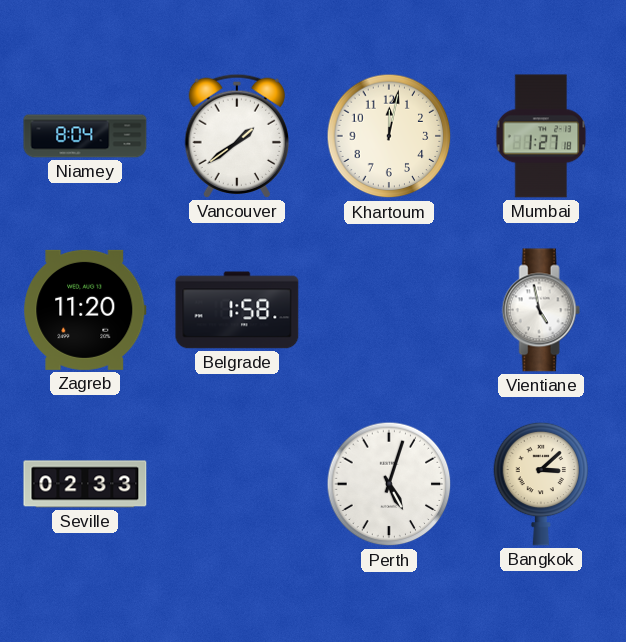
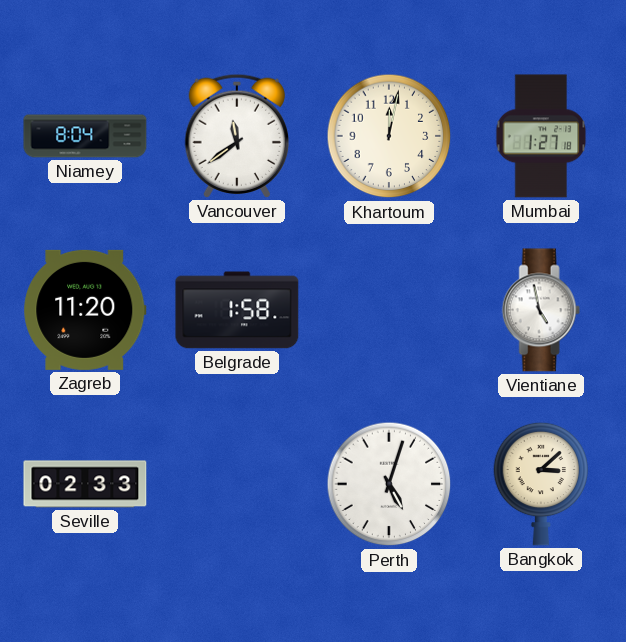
Vancouver: 1:39 -> 11:39
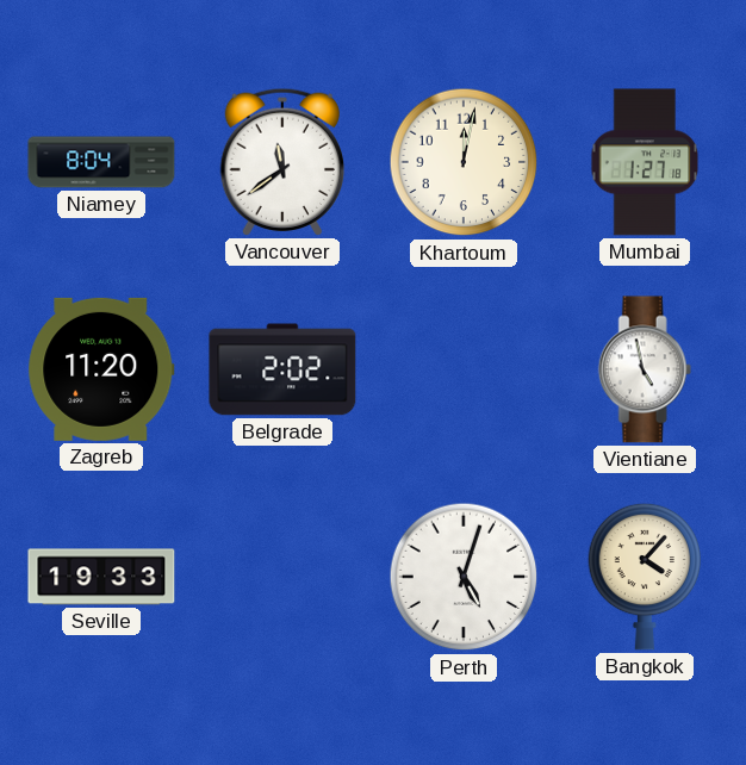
Belgrade: 1:58 -> 2:02
Seville: 02:33 -> 19:33
Bangkok: 3:08 -> 4:07
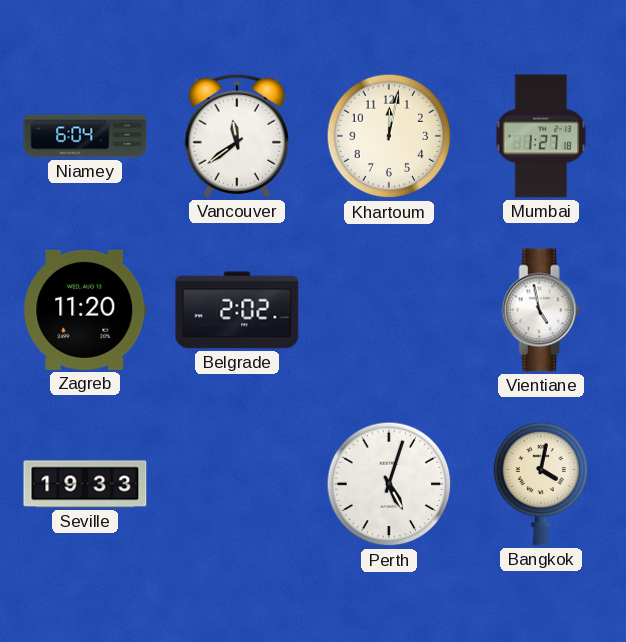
Niamey: 8:04 -> 6:04
Bangkok: 4:07 -> 4:02
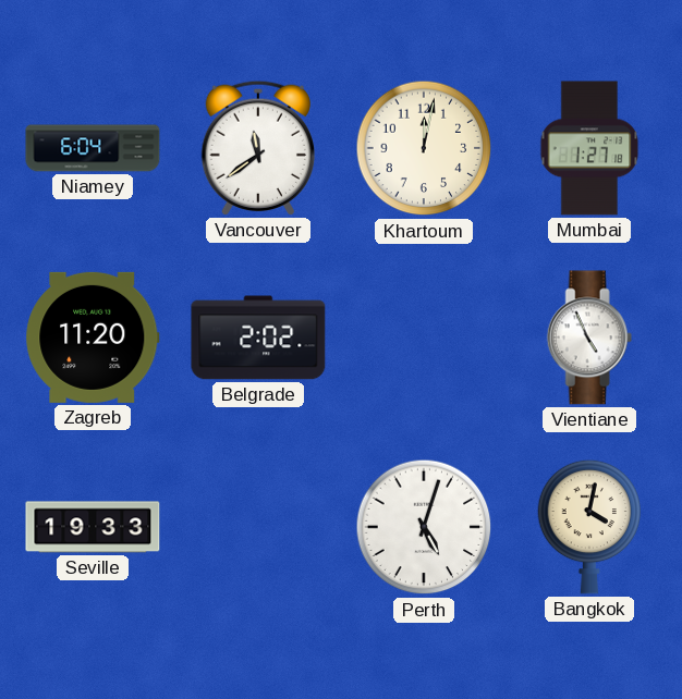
Vientiane: 4:58 -> 4:56
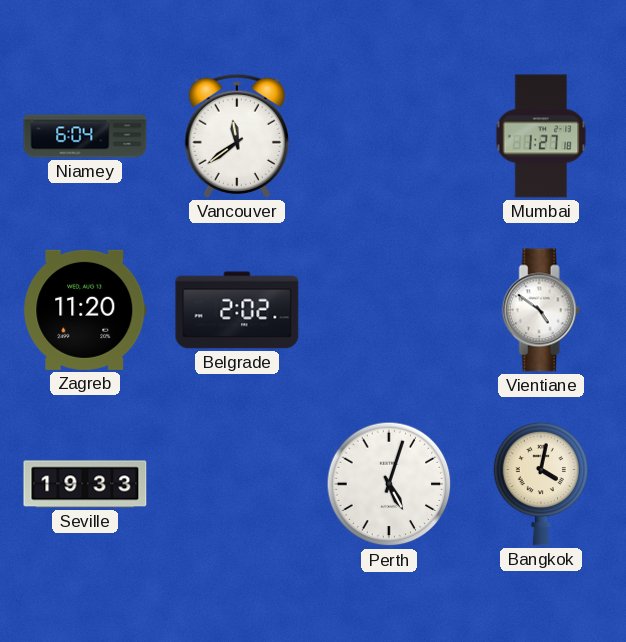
Khartoum: 12:02 -> none
Vientiane: 4:56 -> 4:51
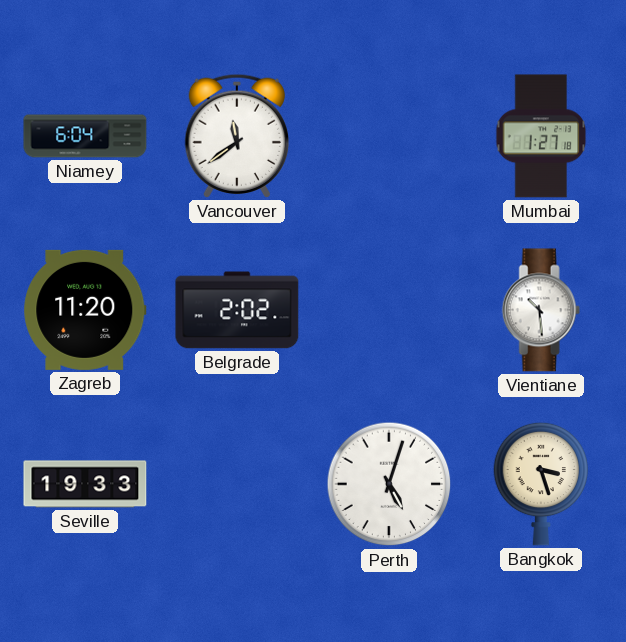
Vientiane: 4:51 -> 10:29
Bangkok: 4:02 -> 3:27
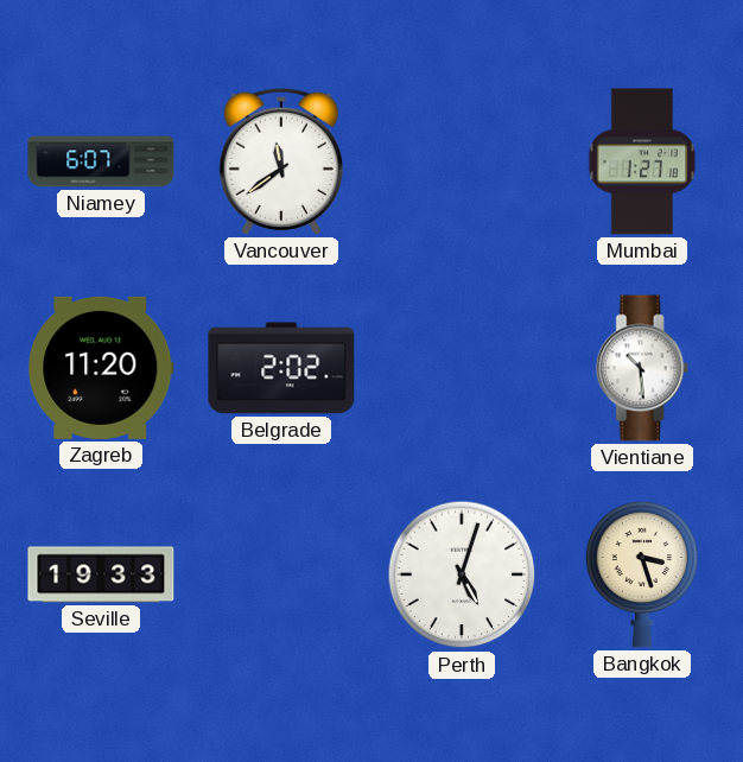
Niamey: 6:04 -> 6:07
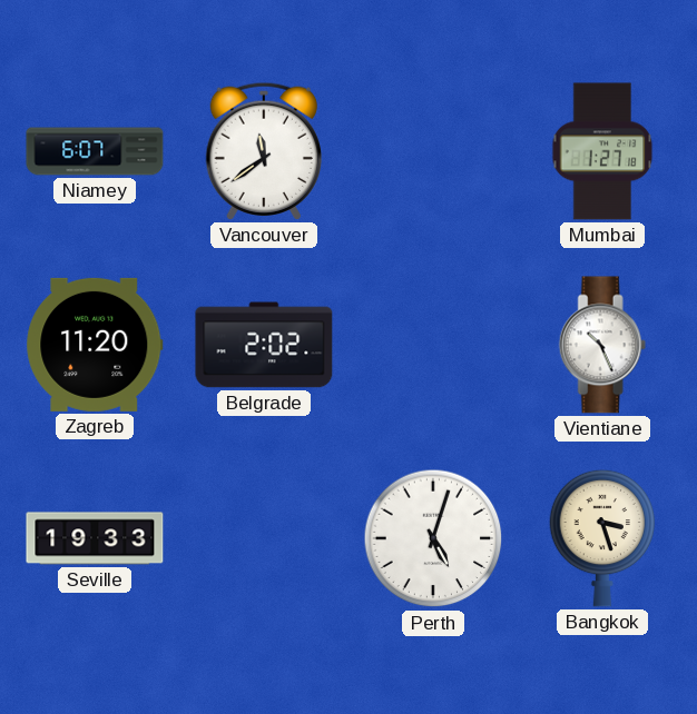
Vientiane: 10:29 -> 10:26
